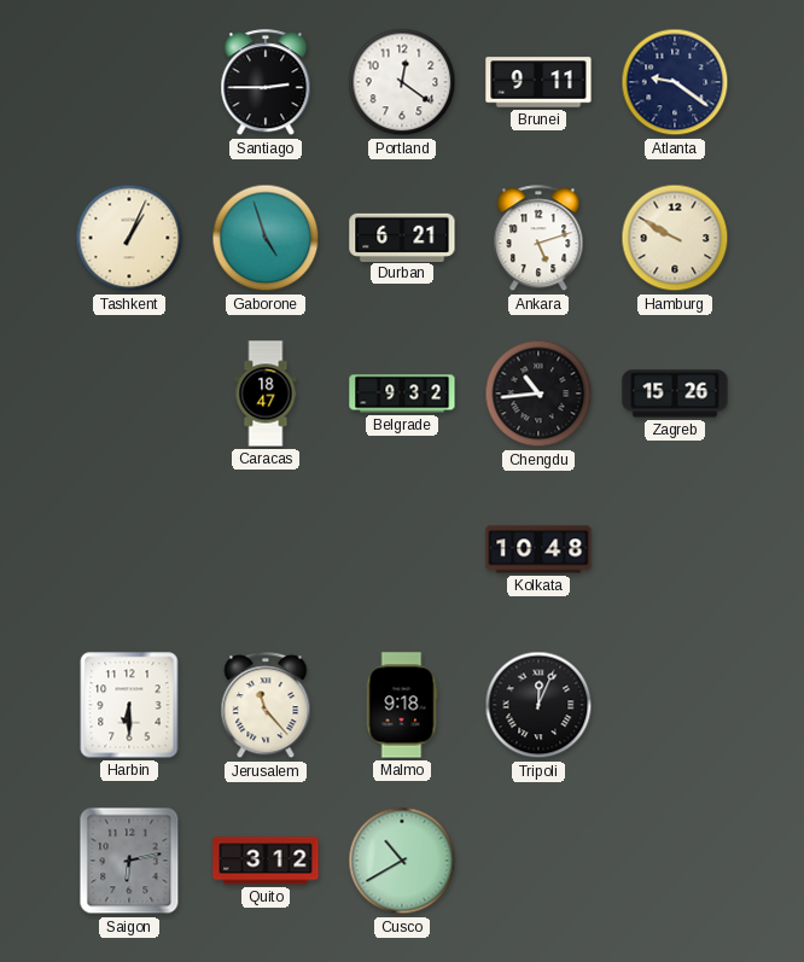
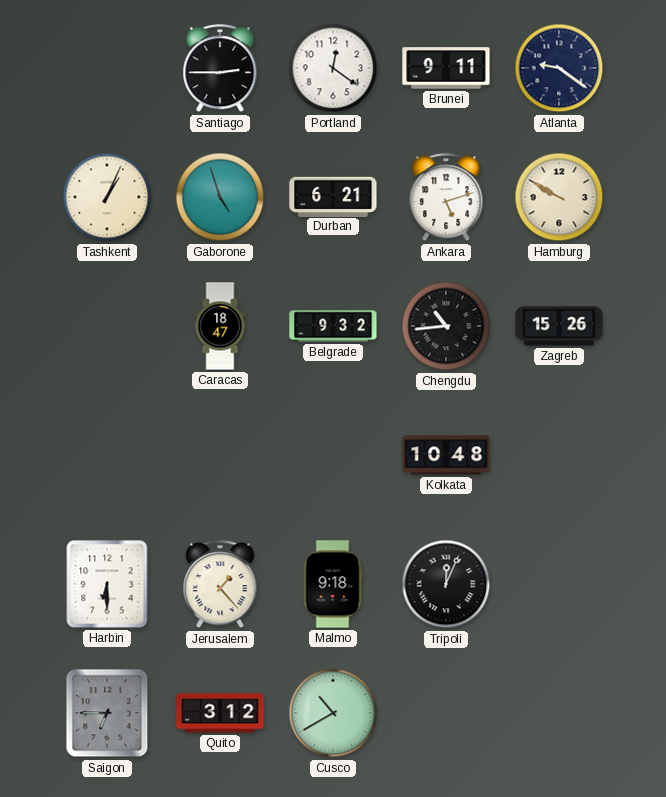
Jerusalem: 11:23 -> 1:23
Saigon: 6:13 -> 6:45
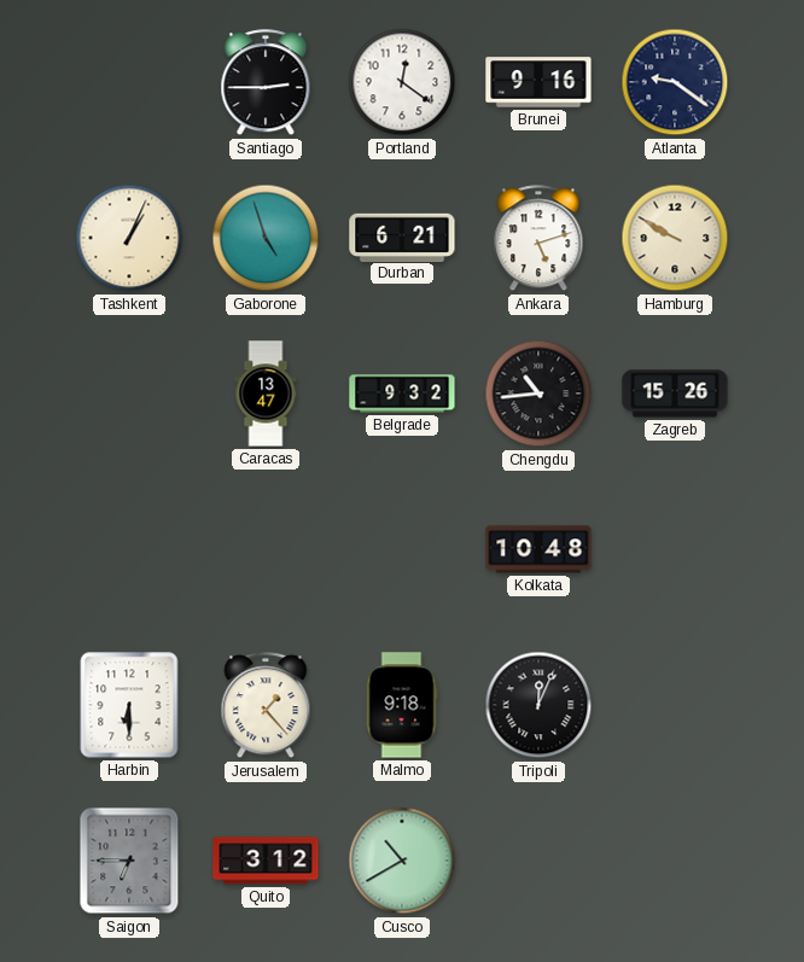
Brunei: 9:11 -> 9:16
Caracas: 18:47 -> 13:47
